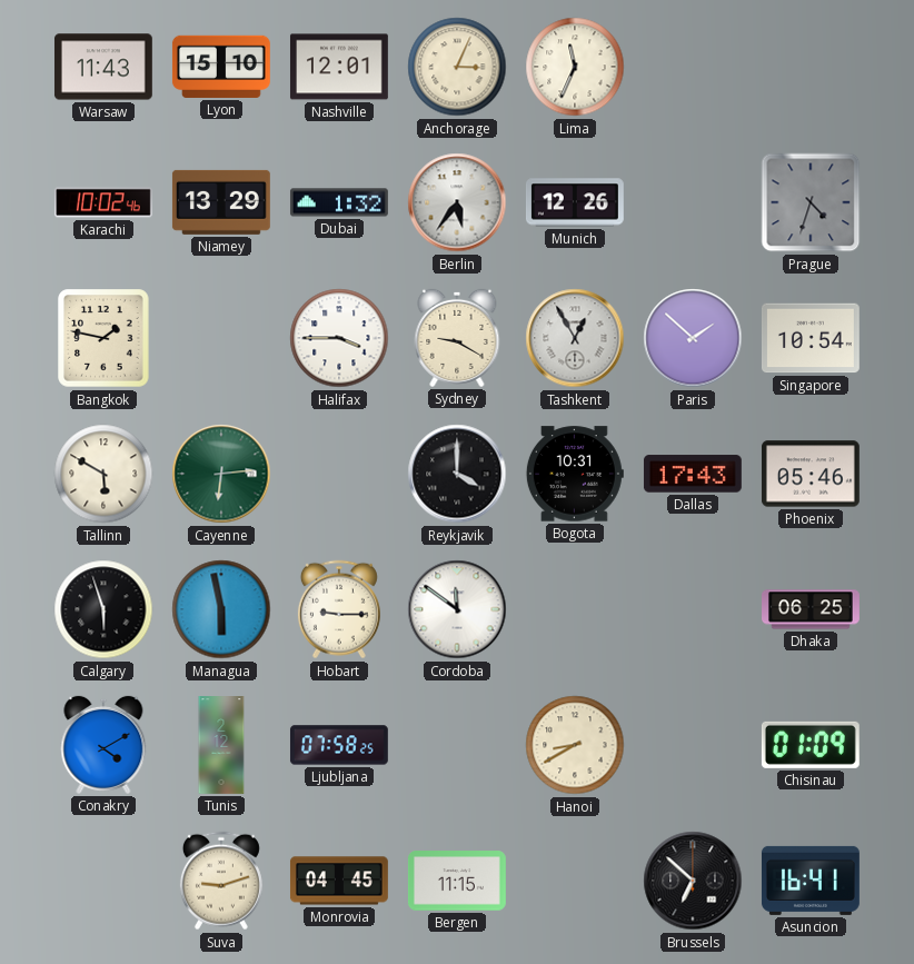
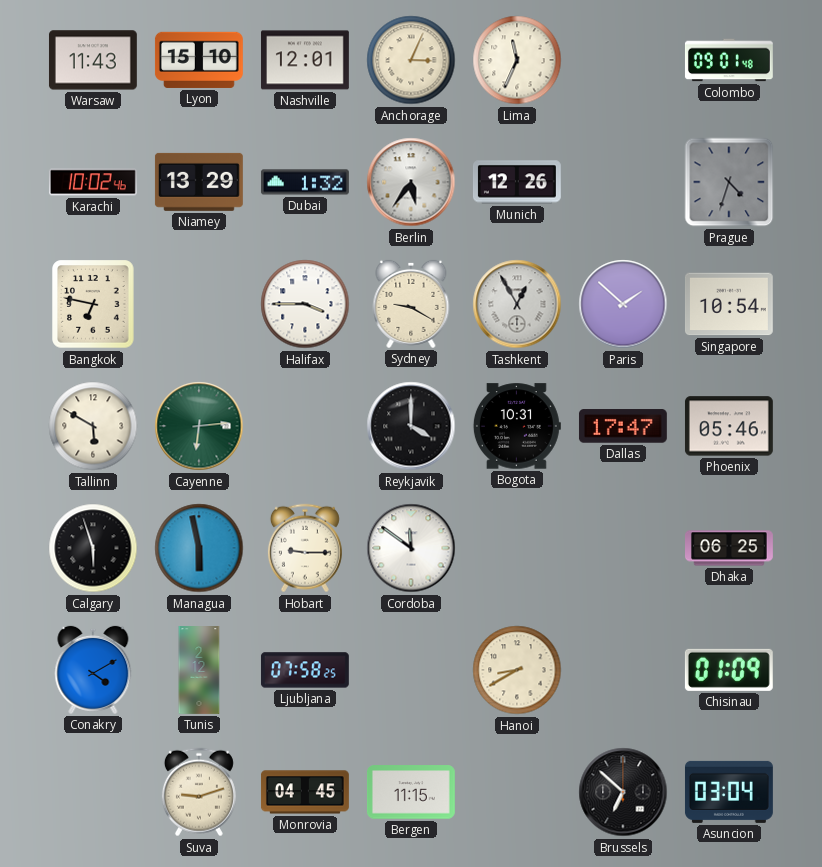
Colombo: none -> 09:01
Bangkok: 1:47 -> 6:47
Dallas: 17:43 -> 17:47
Asuncion: 16:41 -> 03:04
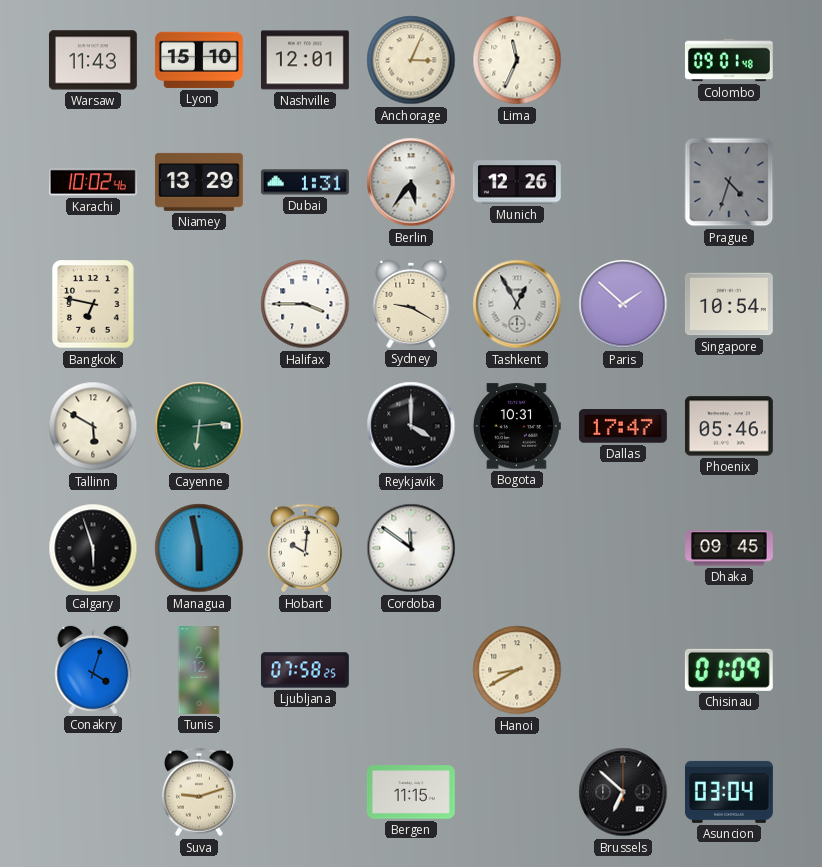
Dubai: 1:32 -> 1:31
Hobart: 9:15 -> 10:01
Dhaka: 06:25 -> 09:45
Conakry: 4:10 -> 4:03
Monrovia: 04:45 -> none
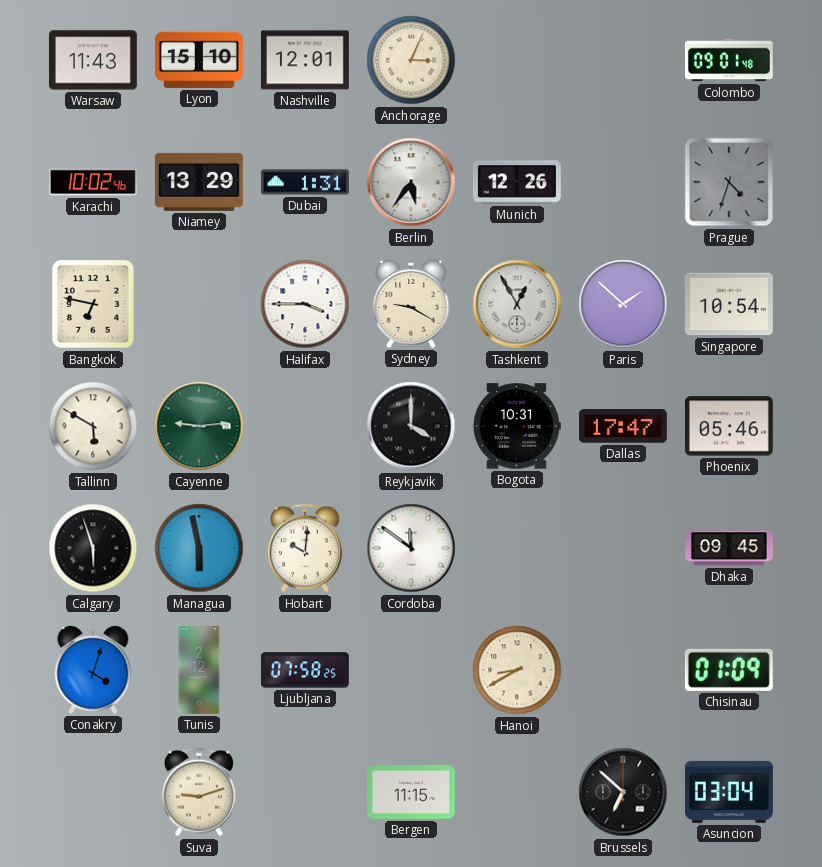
Lima: 11:34 -> none
Cayenne: 6:14 -> 9:14
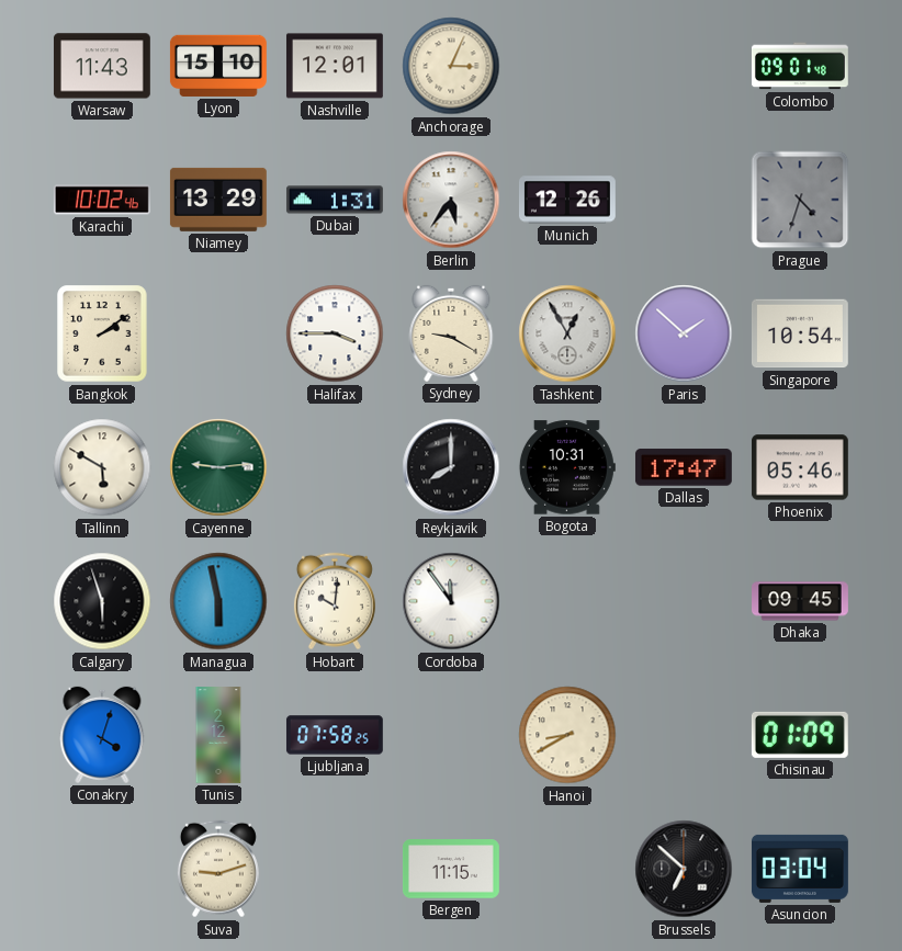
Bangkok: 6:47 -> 2:09
Reykjavik: 4:00 -> 8:00
Cordoba: 11:51 -> 11:54
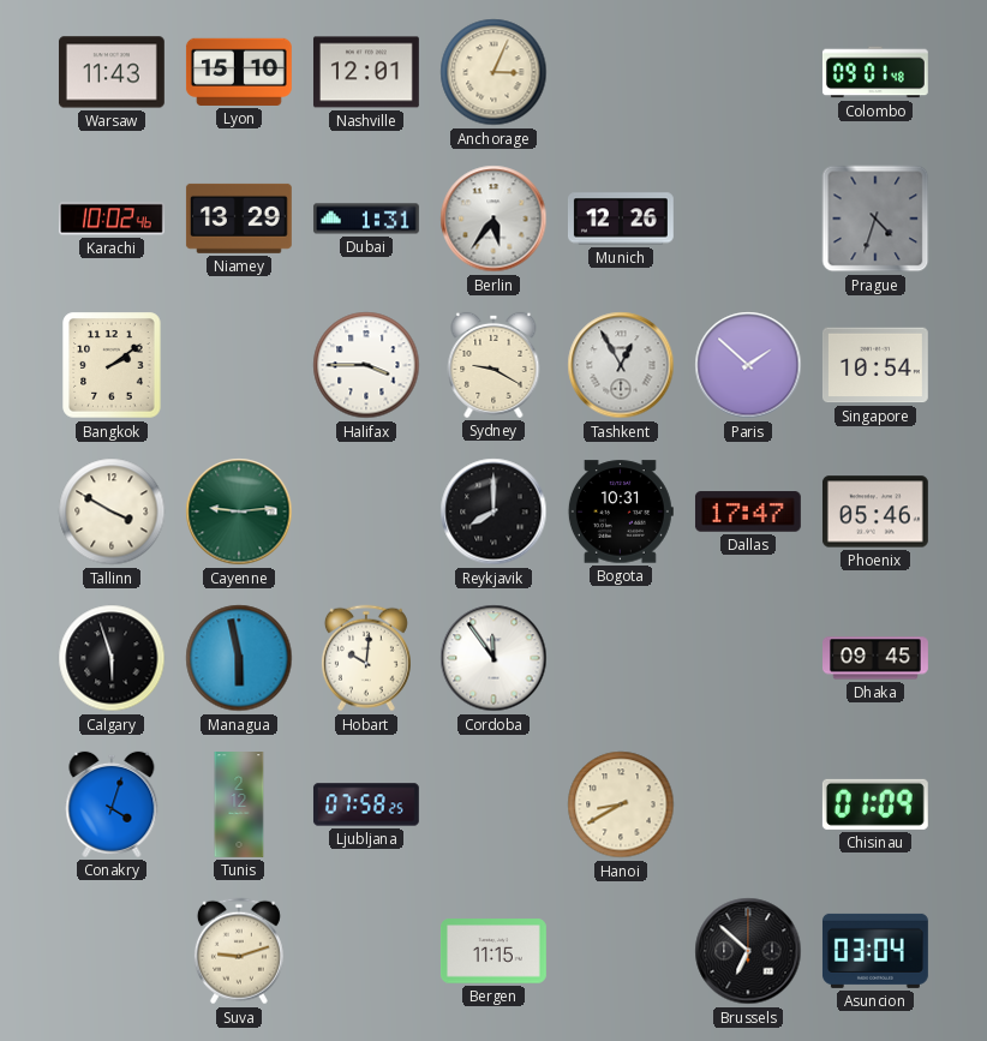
Tallinn: 5:50 -> 3:50
